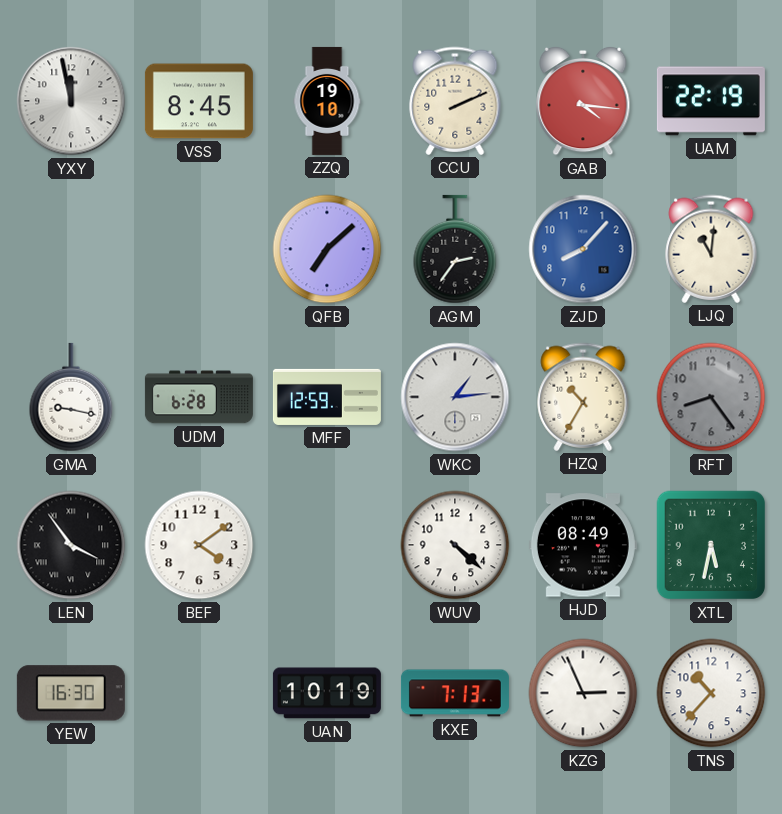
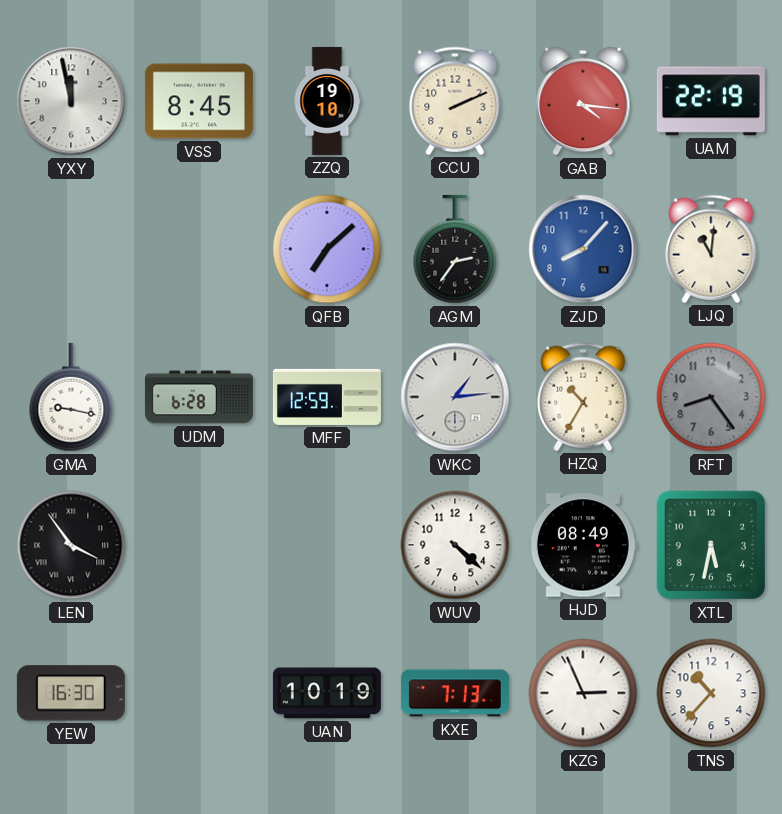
BEF: 4:09 -> none
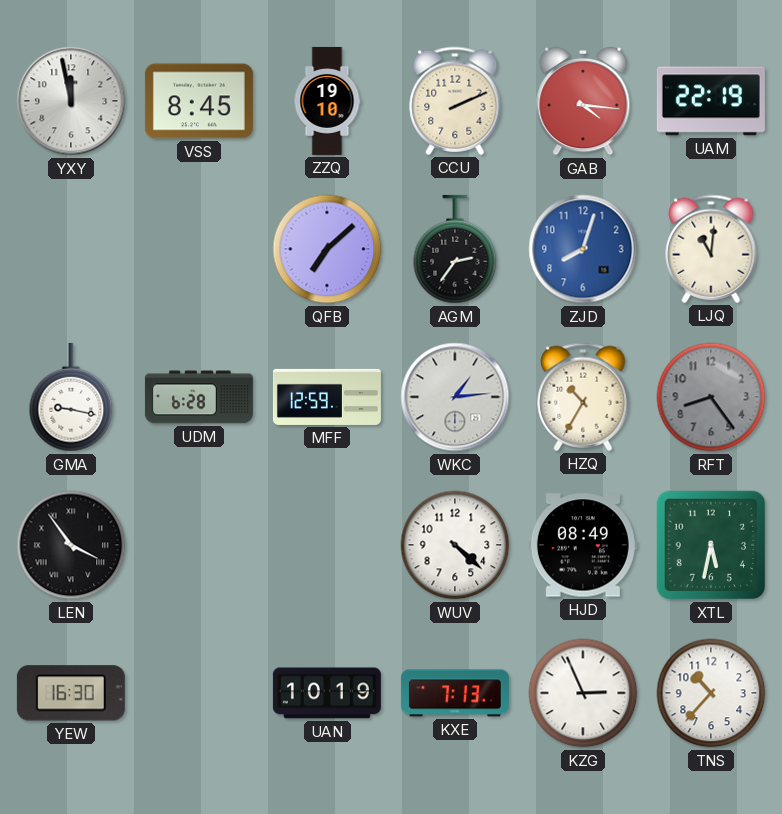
ZJD: 8:07 -> 8:03
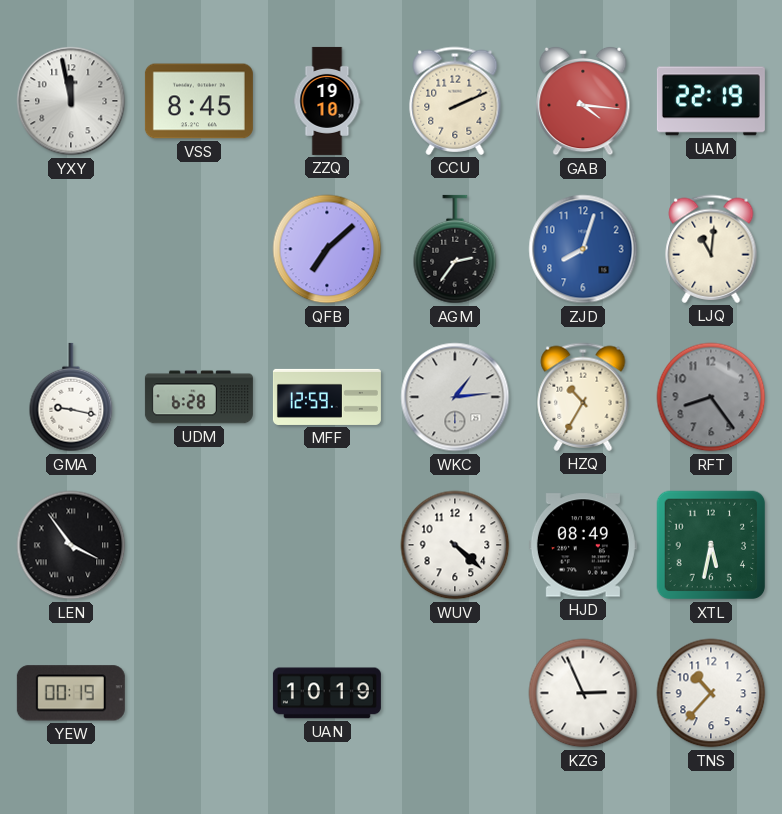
YEW: 16:30 -> 00:19
KXE: 7:13 -> none
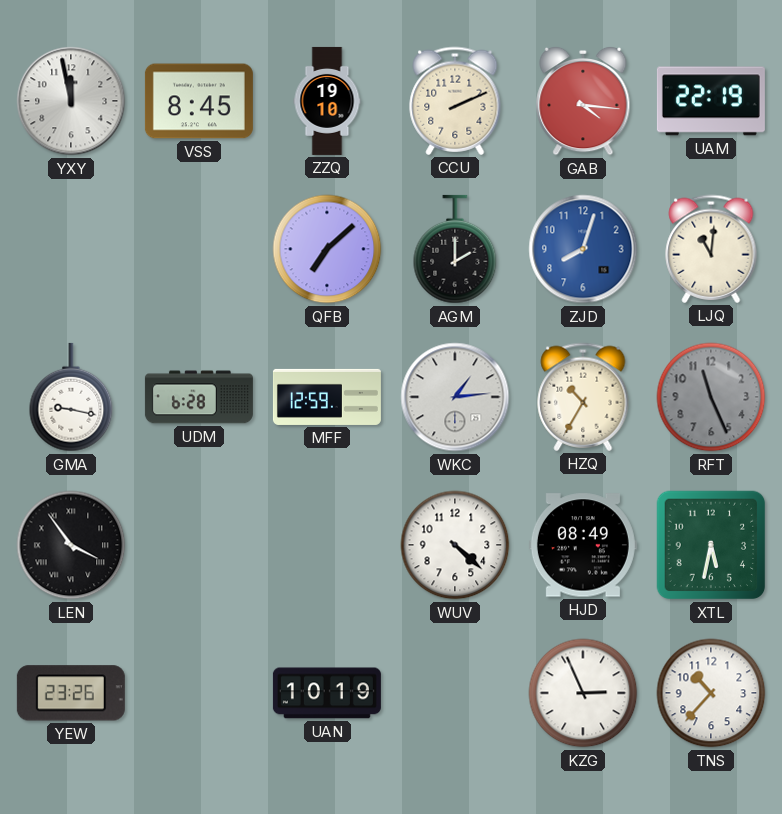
AGM: 2:36 -> 2:00
RFT: 8:24 -> 11:26
YEW: 00:19 -> 23:26
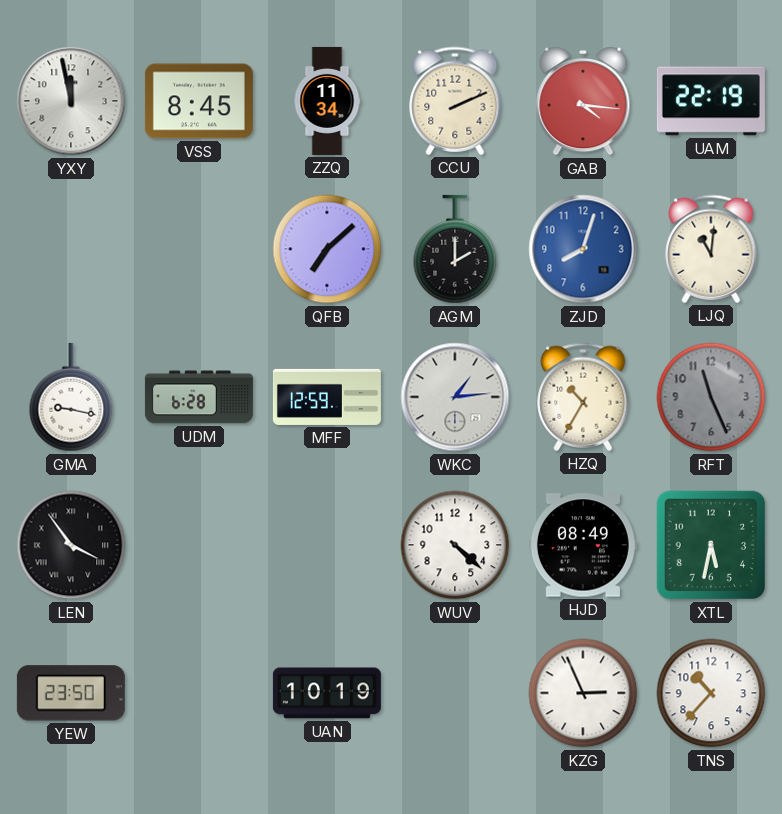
ZZQ: 19:10 -> 11:34
YEW: 23:26 -> 23:50
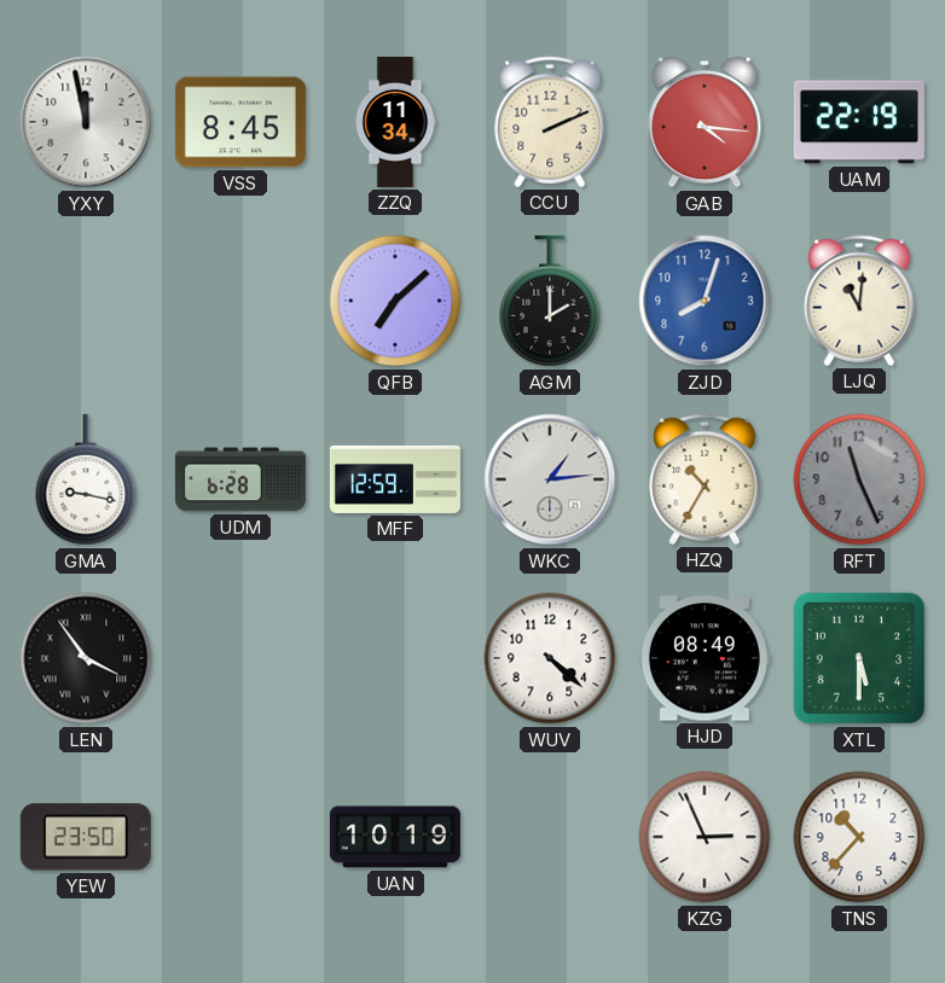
XTL: 5:32 -> 5:30
